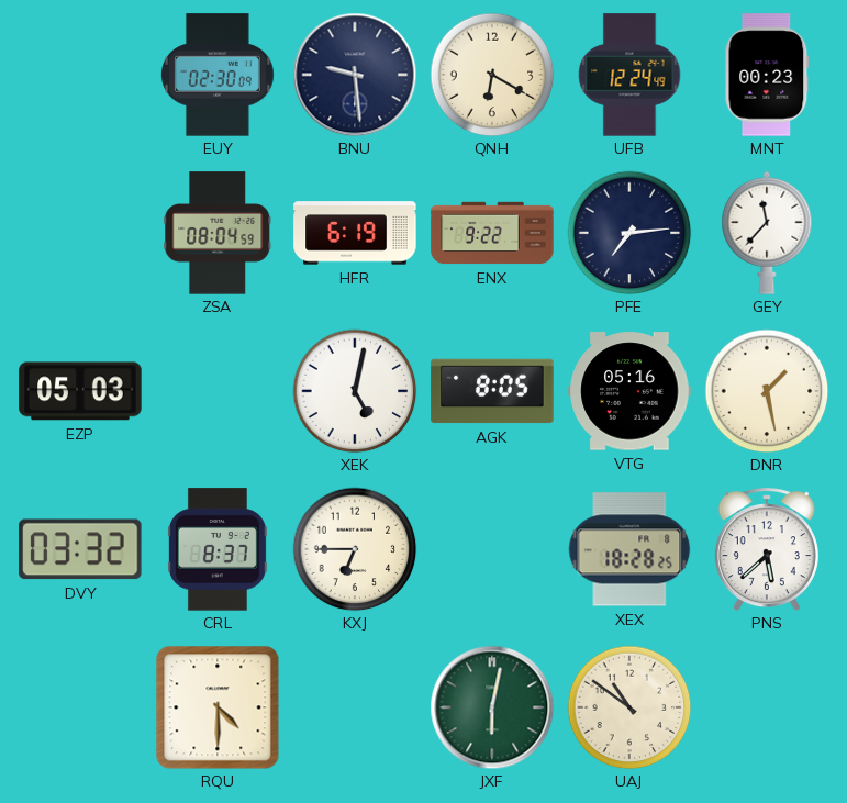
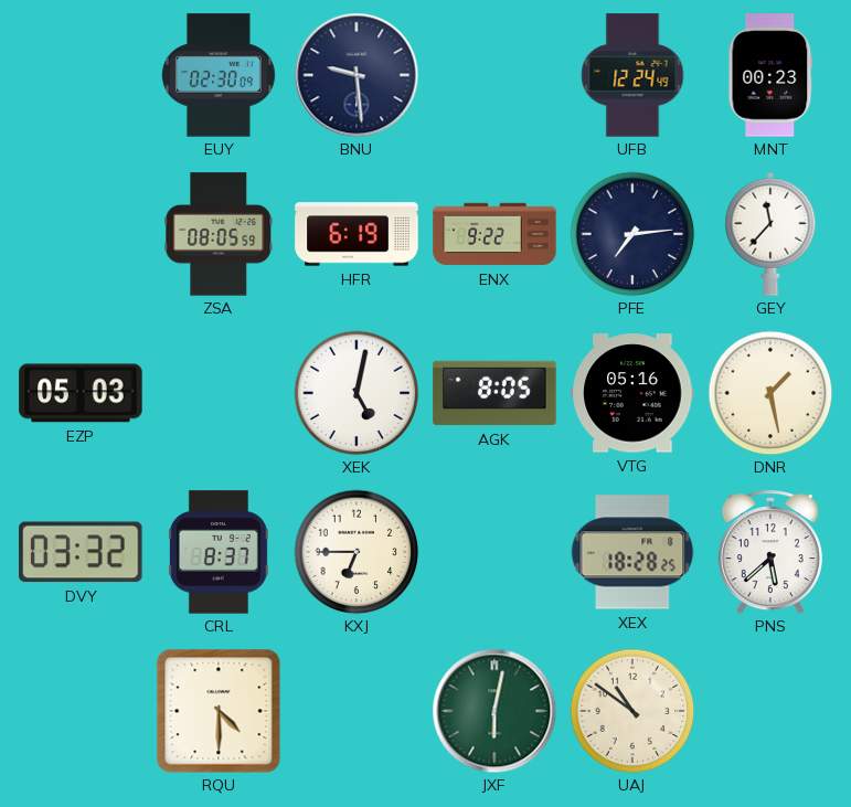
QNH: 6:20 -> none
ZSA: 08:04 -> 08:05
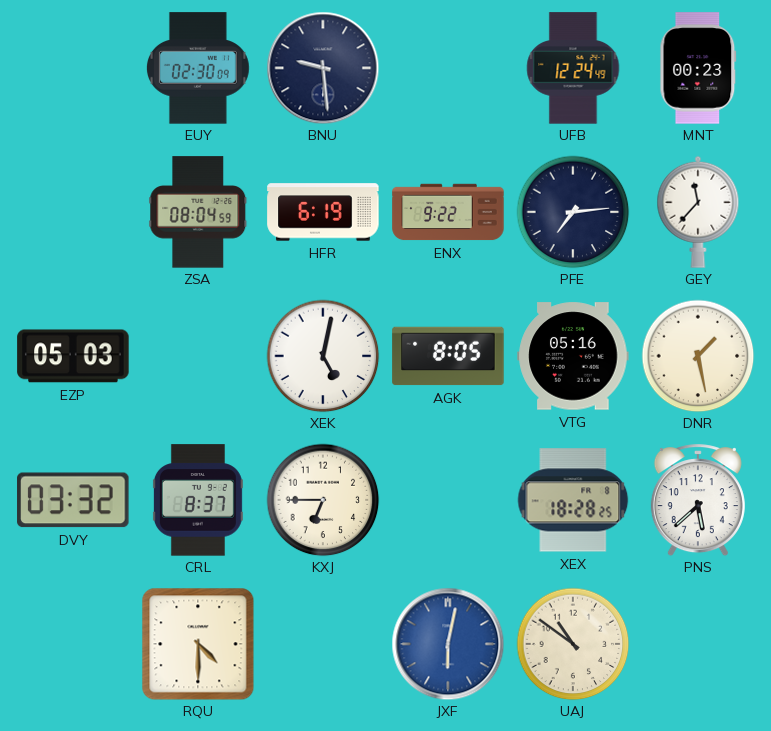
ZSA: 08:05 -> 08:04
JXF dial: green -> blue
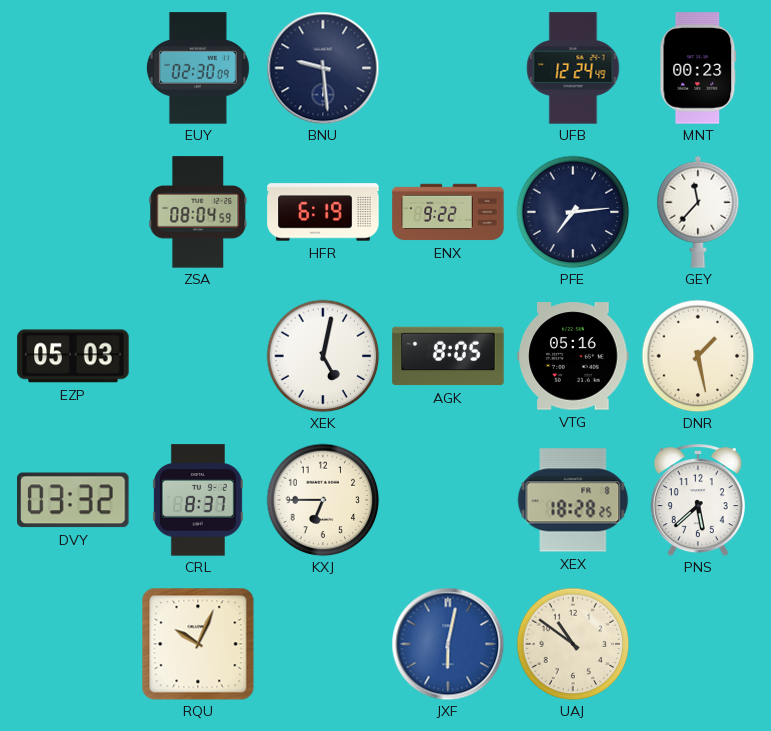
RQU: 4:30 -> 10:04
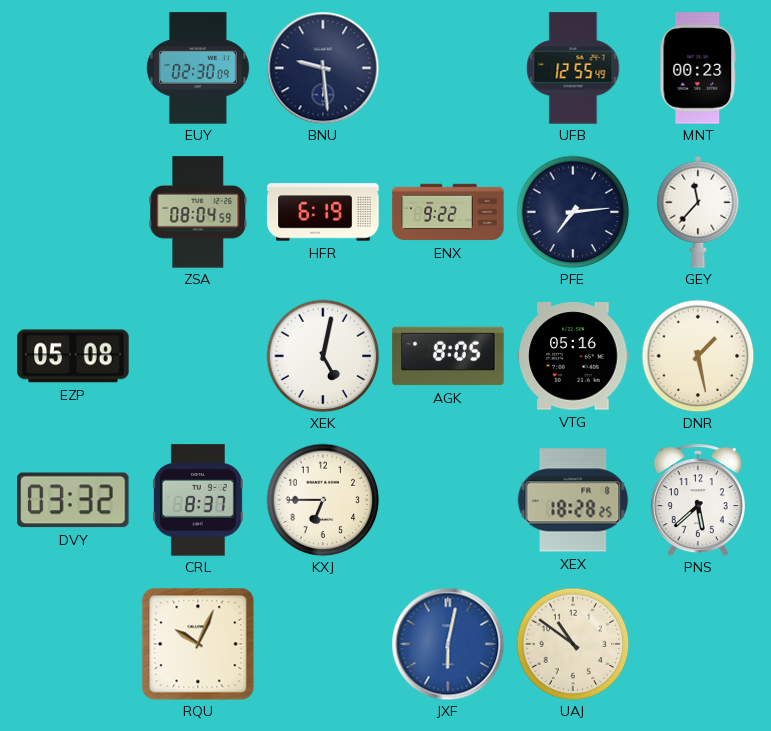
UFB: 12:24 -> 12:55
EZP: 05:03 -> 05:08
